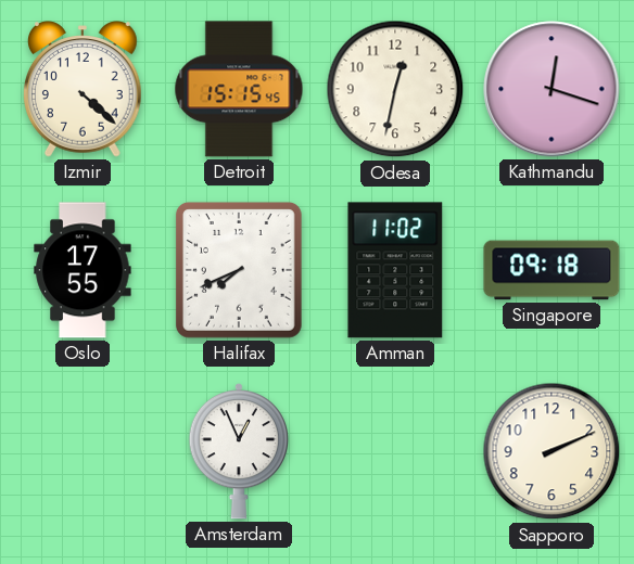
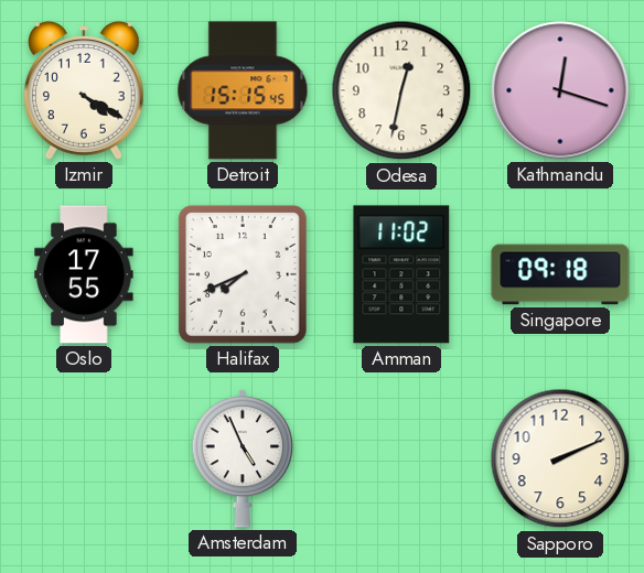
Izmir: 4:22 -> 4:20
Amsterdam: 12:56 -> 4:56
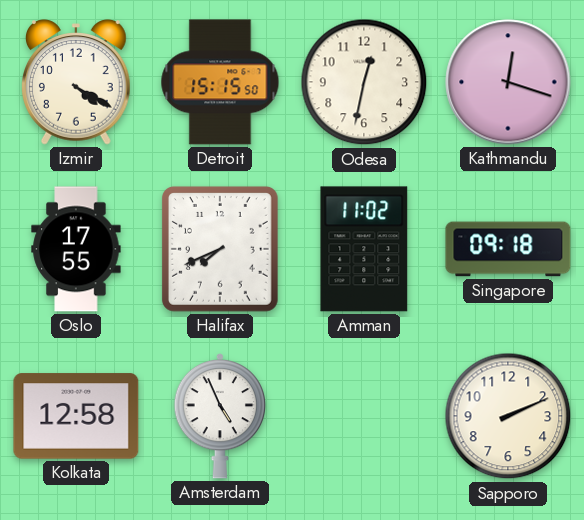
Detroit: 15:15:45 -> 15:15:50
Kolkata: none -> 12:58
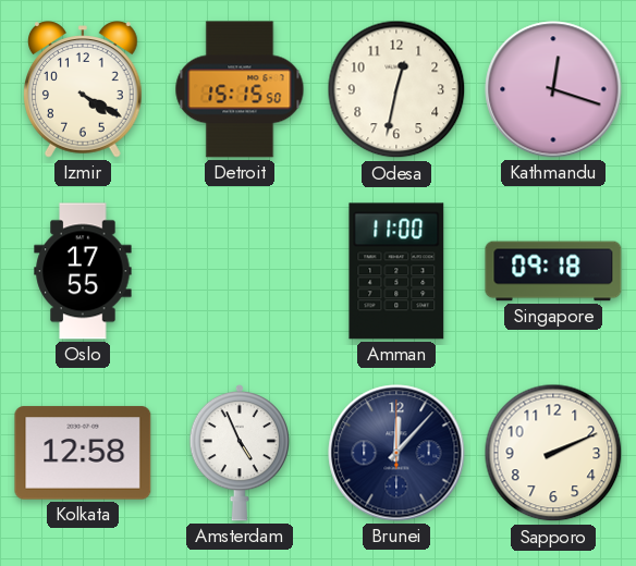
Halifax: 7:41 -> none
Amman: 11:02 -> 11:00
Brunei: none -> 12:07
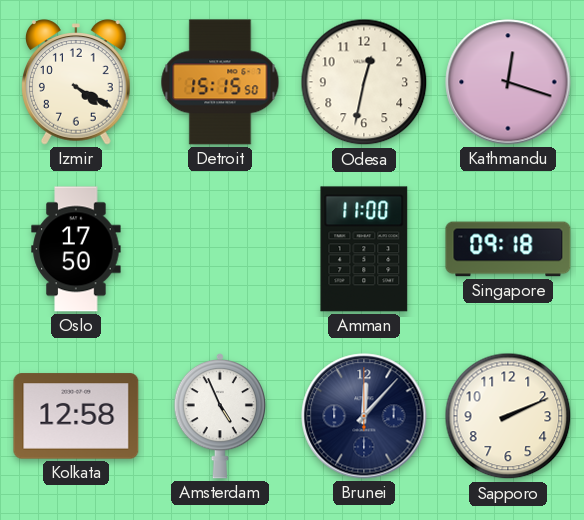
Oslo: 17:55 -> 17:50
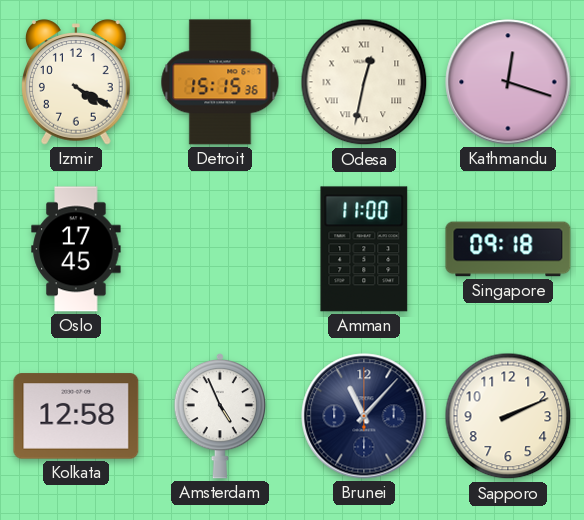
Detroit: 15:15:50 -> 15:15:36
Odesa numerals: Arabic -> Roman
Oslo: 17:50 -> 17:45
Brunei: 12:07 -> 11:07
